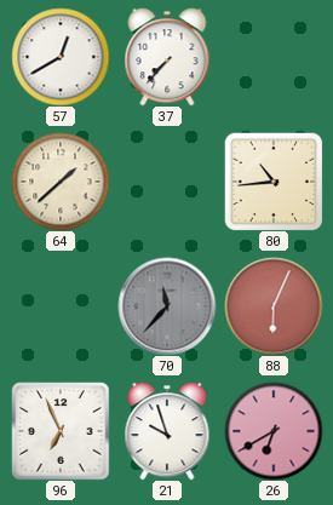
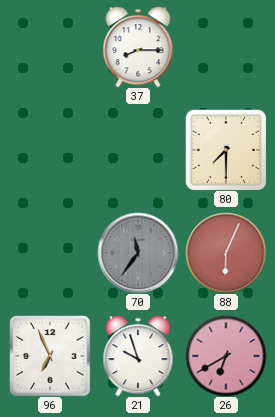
57: 12:40 -> none
37: 7:37 -> 8:15
64: 1:38 -> none
80: 10:44 -> 7:30
70: 11:37 -> 11:36
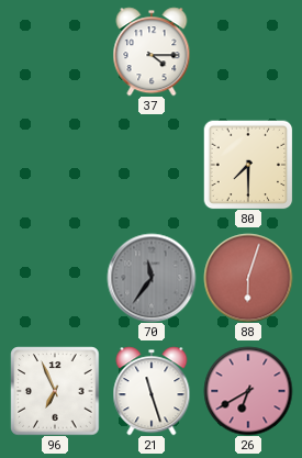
37: 8:15 -> 4:15
88: 6:04 -> 6:03
21: 9:57 -> 11:27
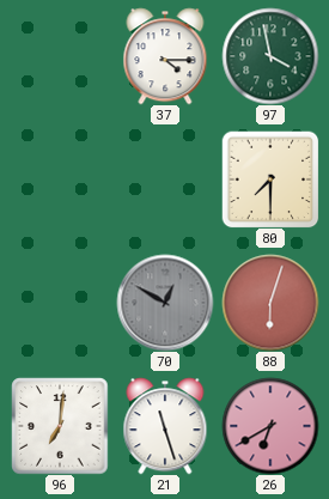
97: none -> 3:58
70: 11:36 -> 12:50
96: 6:56 -> 7:01
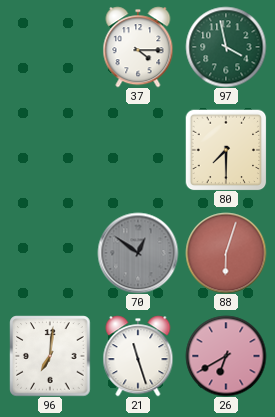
70: 12:50 -> 12:51
